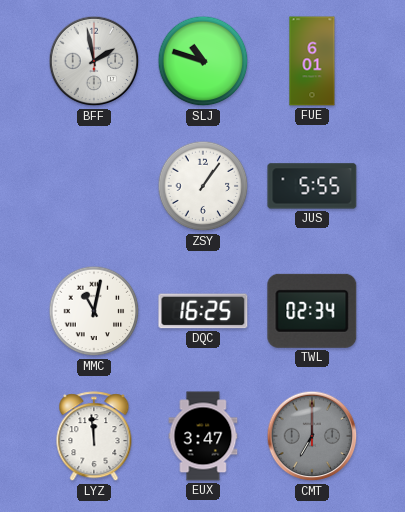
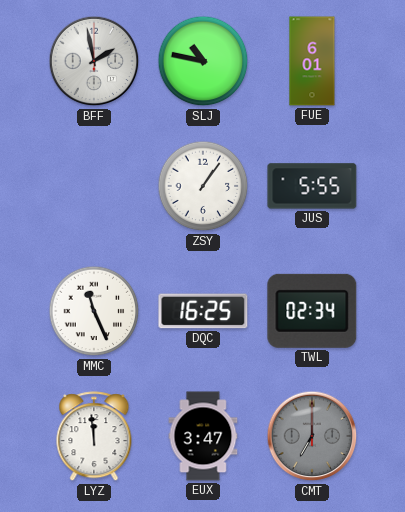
SLJ: 10:48 -> 10:47
MMC: 11:02 -> 11:26
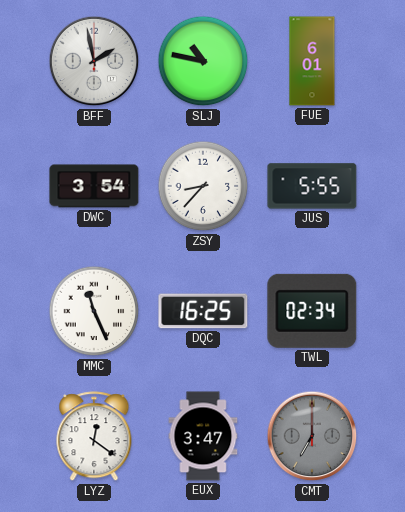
DWC: none -> 3:54
ZSY: 1:06 -> 8:37
LYZ: 11:59 -> 12:21
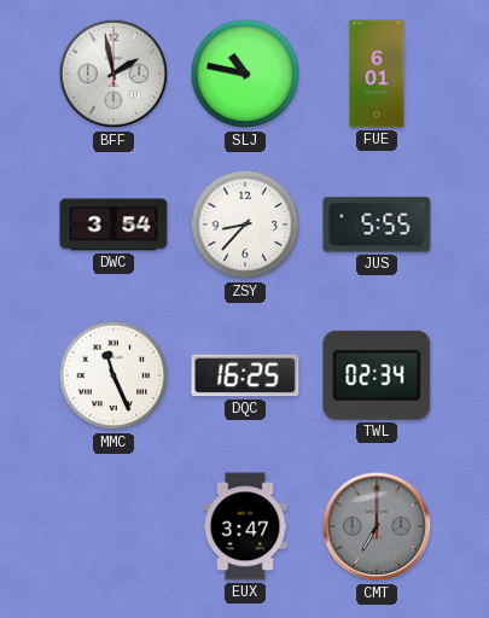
LYZ: 12:21 -> none
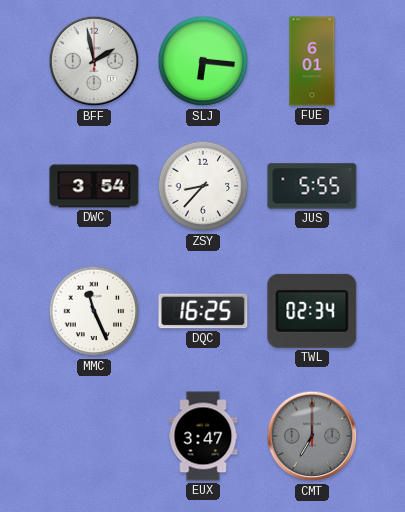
SLJ: 10:47 -> 6:16
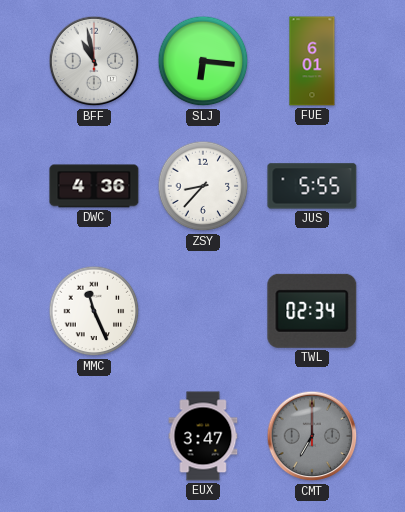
BFF: 1:58 -> 10:58
DWC: 3:54 -> 4:36
DQC: 16:25 -> none
